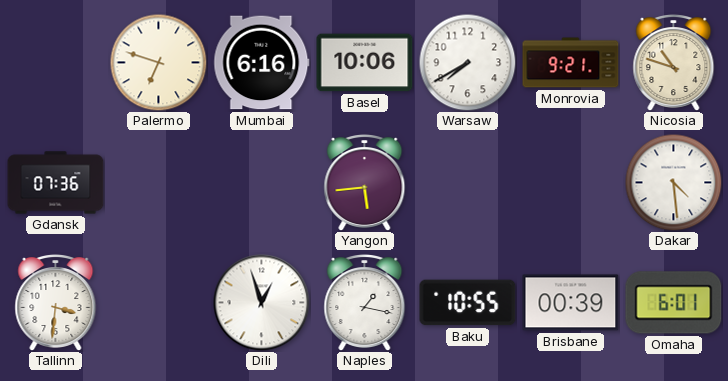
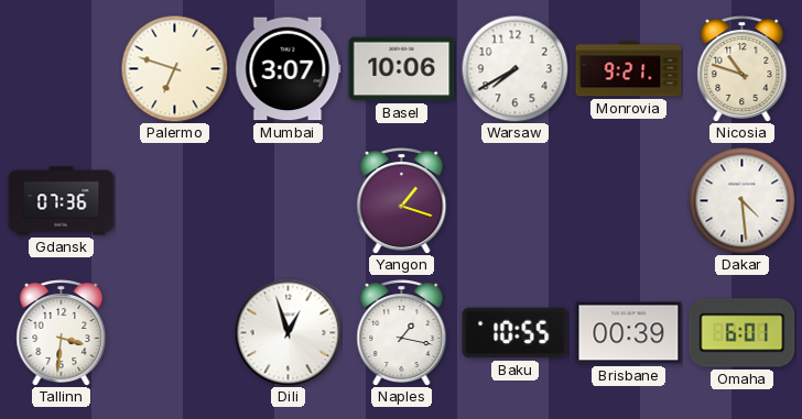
Mumbai: 6:16 -> 3:07
Yangon: 5:44 -> 1:18
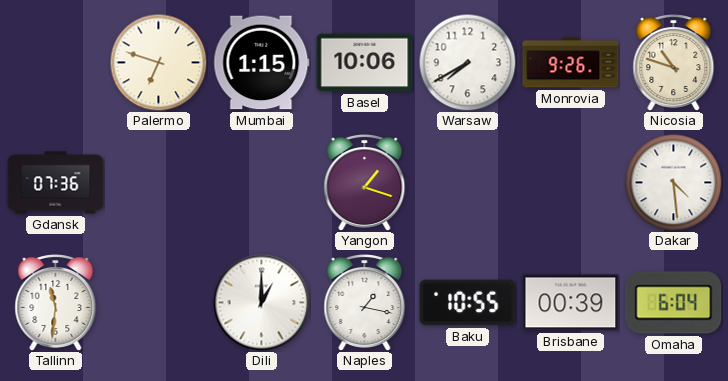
Mumbai: 3:07 -> 1:15
Monrovia: 9:21 -> 9:26
Tallinn: 3:31 -> 11:31
Dili: 12:57 -> 1:00
Omaha: 6:01 -> 6:04
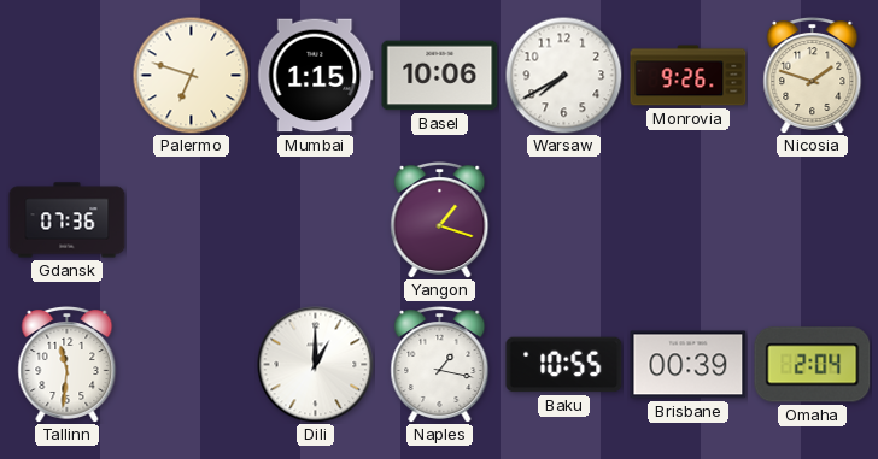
Nicosia: 10:48 -> 1:48
Dakar: 4:29 -> none
Omaha: 6:04 -> 2:04
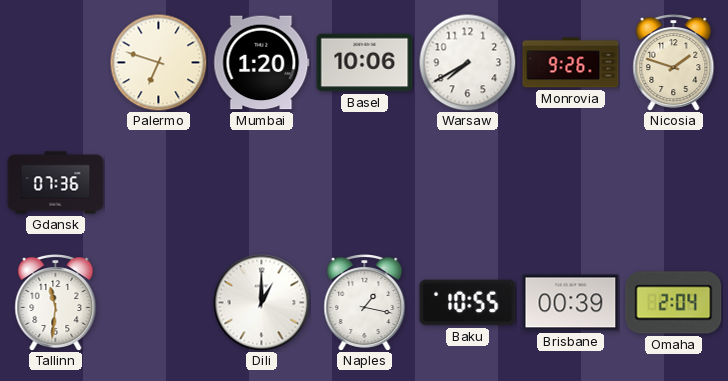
Mumbai: 1:15 -> 1:20
Yangon: 1:18 -> none
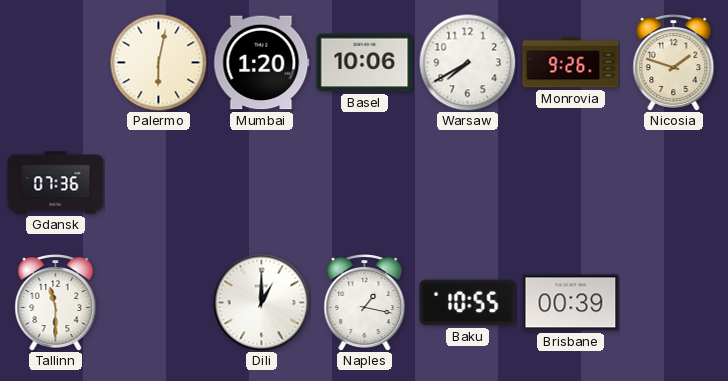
Palermo: 6:48 -> 6:02
Tallinn: 11:31 -> 11:30
Omaha: 2:04 -> none
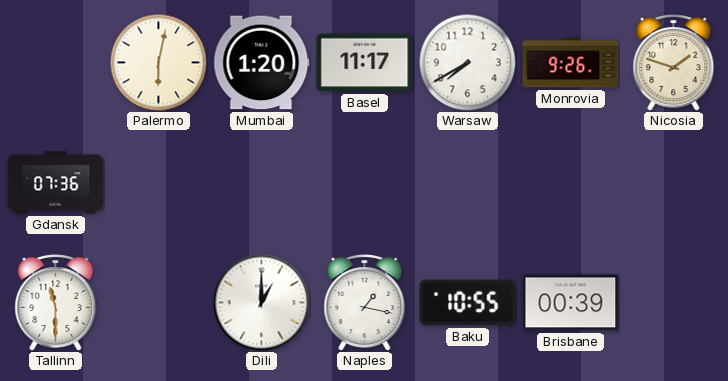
Basel: 10:06 -> 11:17
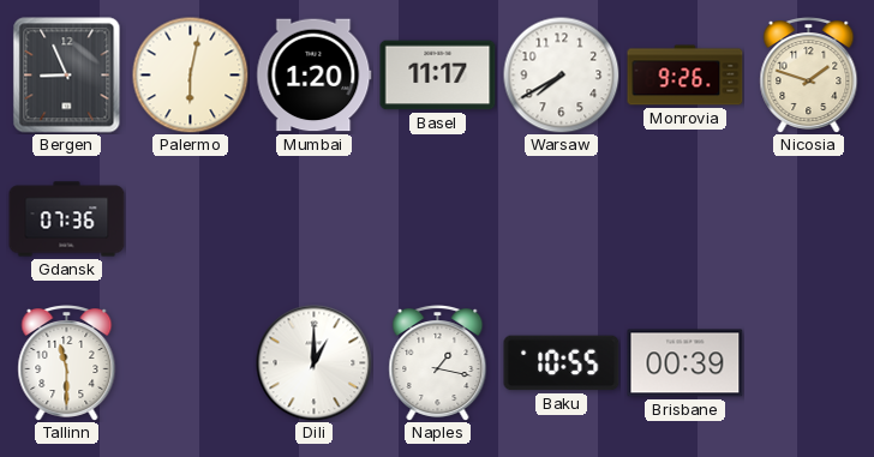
Bergen: none -> 8:56
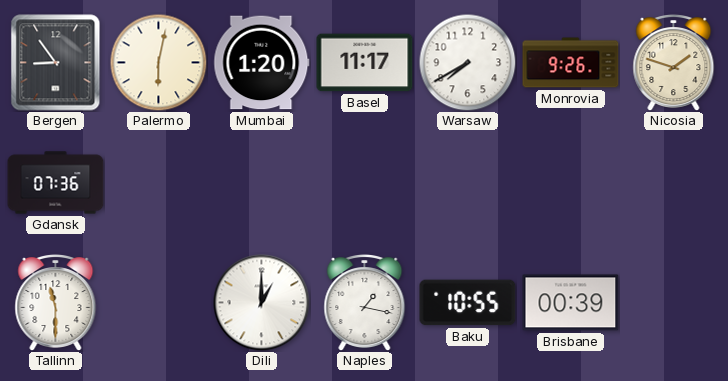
Bergen: 8:56 -> 8:54
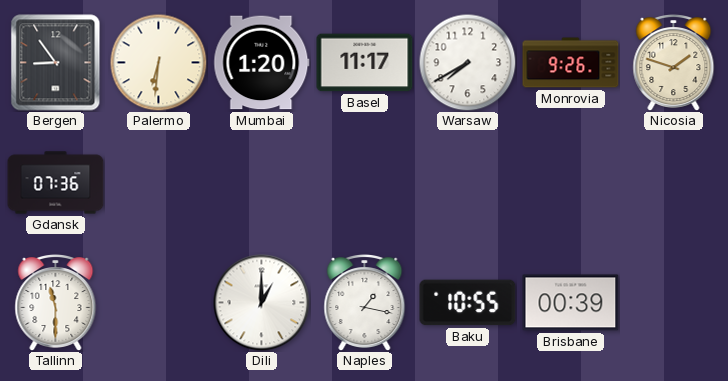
Palermo: 6:02 -> 6:31
